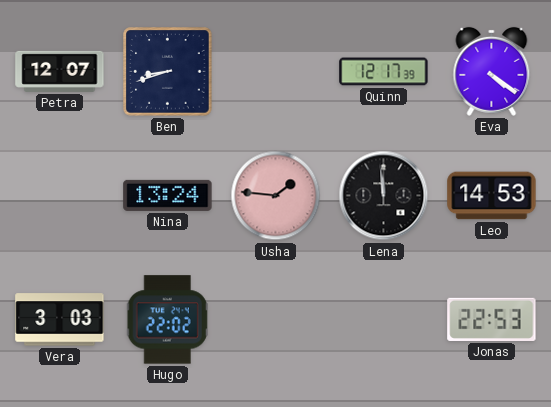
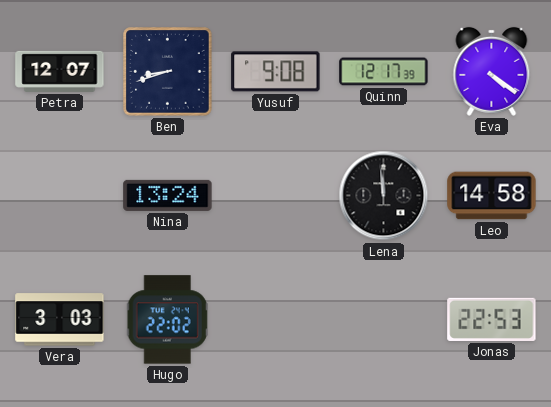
Yusuf: none -> 9:08
Usha: 1:46 -> none
Leo: 14:53 -> 14:58
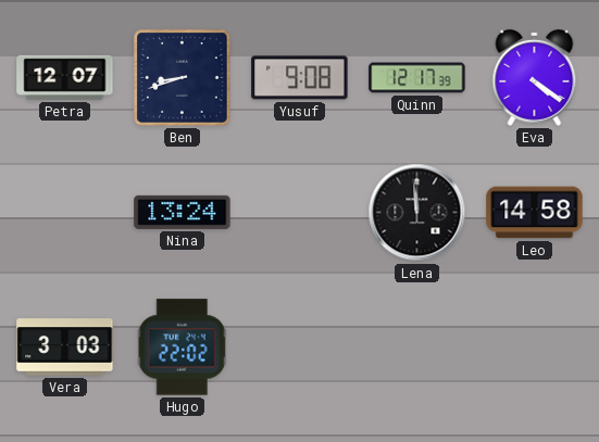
Jonas: 22:53 -> none
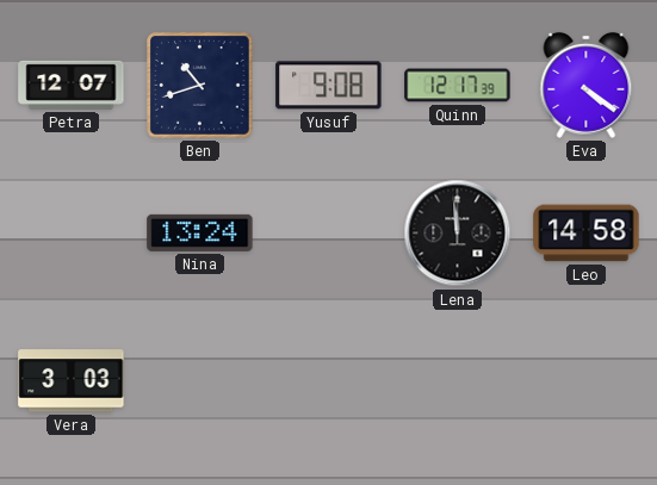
Ben: 8:42 -> 10:42
Hugo: 22:02 -> none
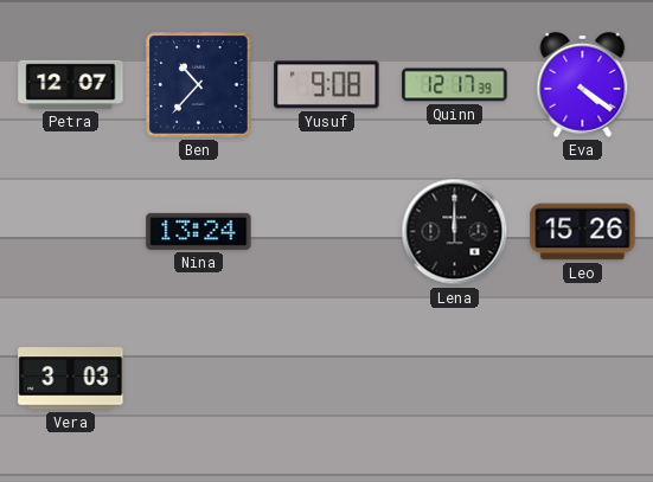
Ben: 10:42 -> 10:37
Lena: 11:59 -> 12:00
Leo: 14:58 -> 15:26
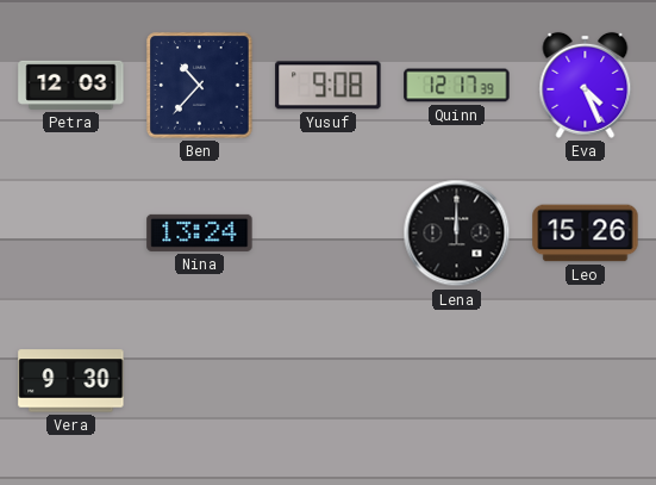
Petra: 12:07 -> 12:03
Eva: 4:21 -> 4:26
Vera: 3:03 -> 9:30
